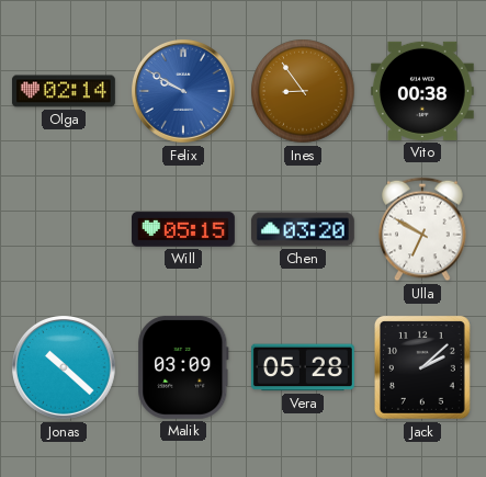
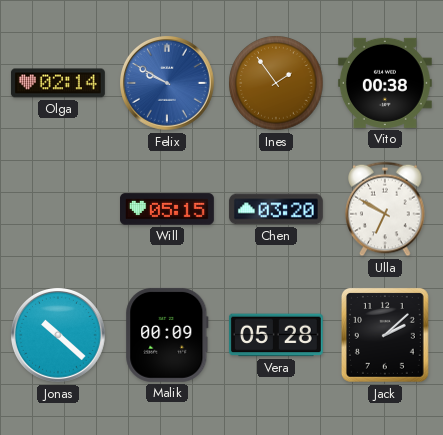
Ines: 8:54 -> 1:54
Malik: 03:09 -> 00:09
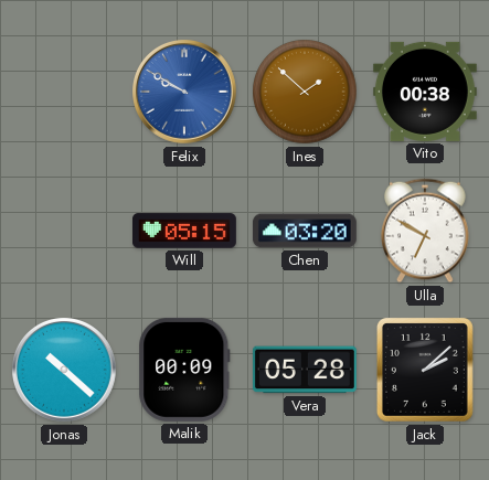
Olga: 02:14 -> none
Ines: 1:54 -> 1:52
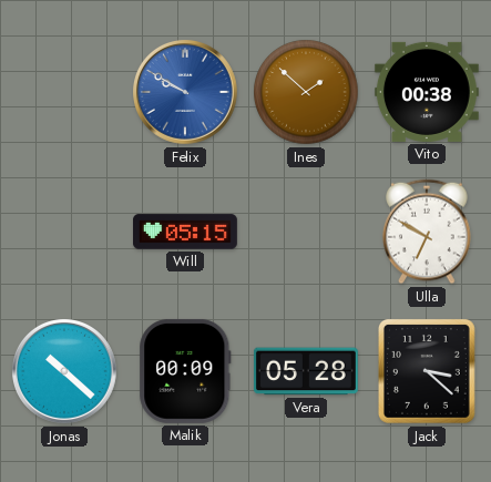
Chen: 03:20 -> none
Jack: 2:08 -> 3:22
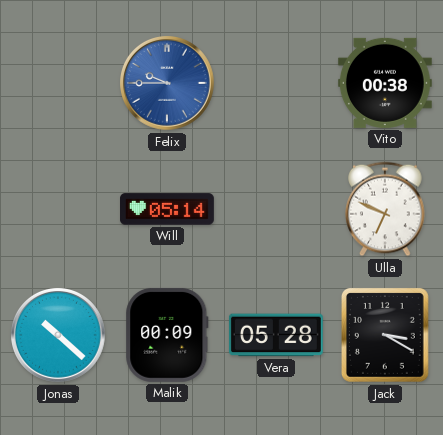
Felix: 9:50 -> 9:45
Ines: 1:52 -> none
Will: 05:15 -> 05:14
Ulla: 6:50 -> 6:49
Jack: 3:22 -> 3:20
